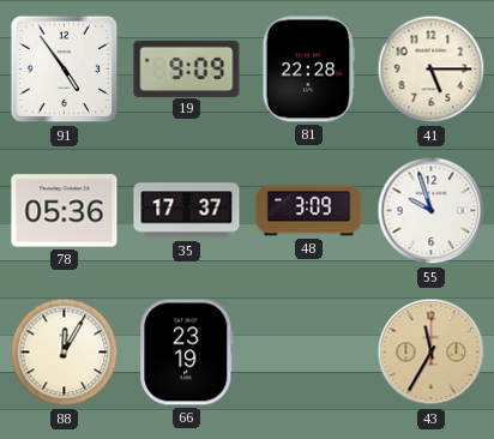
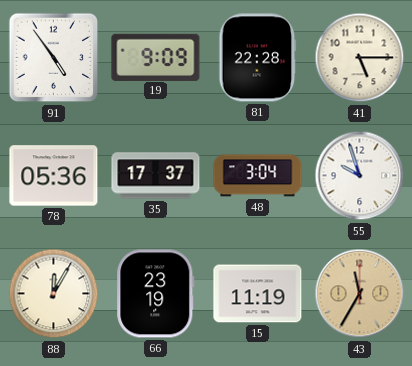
48: 3:09 -> 3:04
15: none -> 11:19
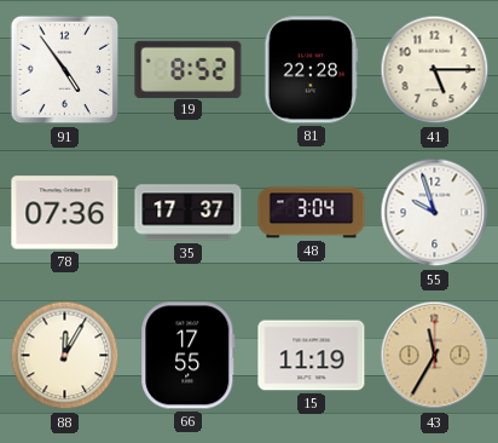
19: 9:09 -> 8:52
78: 05:36 -> 07:36
66: 23:19 -> 17:55
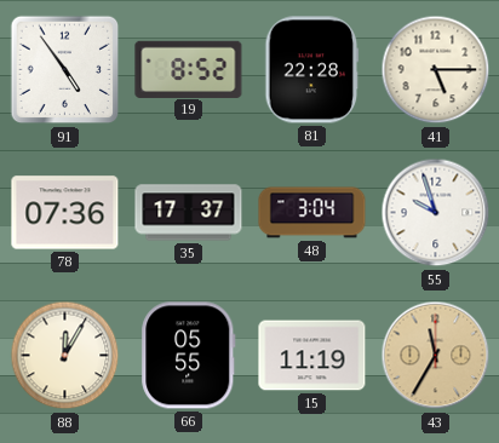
66: 17:55 -> 05:55
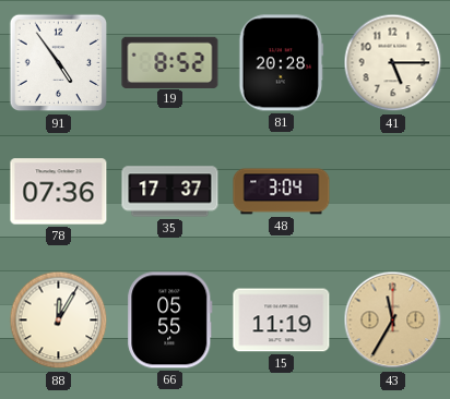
81: 22:28 -> 20:28
55: 9:57 -> none
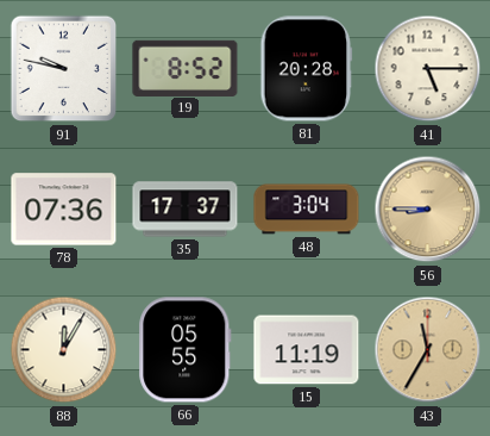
91: 4:54 -> 9:47
56: none -> 8:45
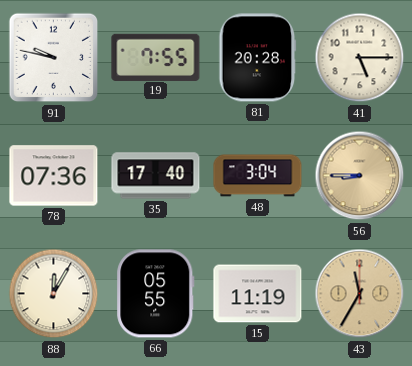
19: 8:52 -> 7:55
35: 17:37 -> 17:40
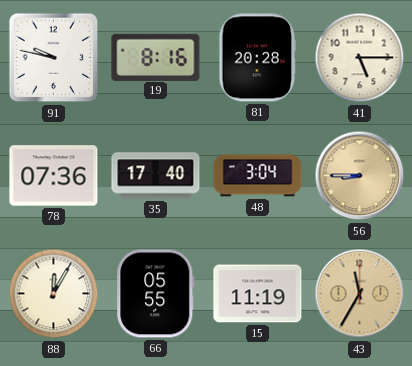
19: 7:55 -> 8:16
